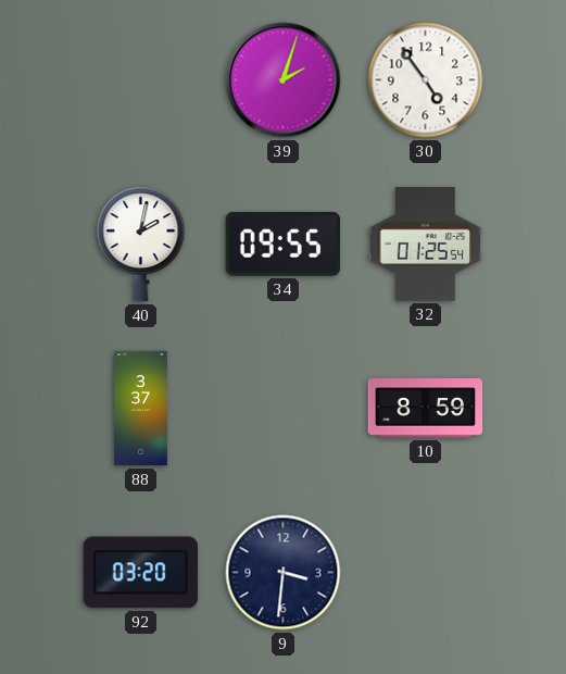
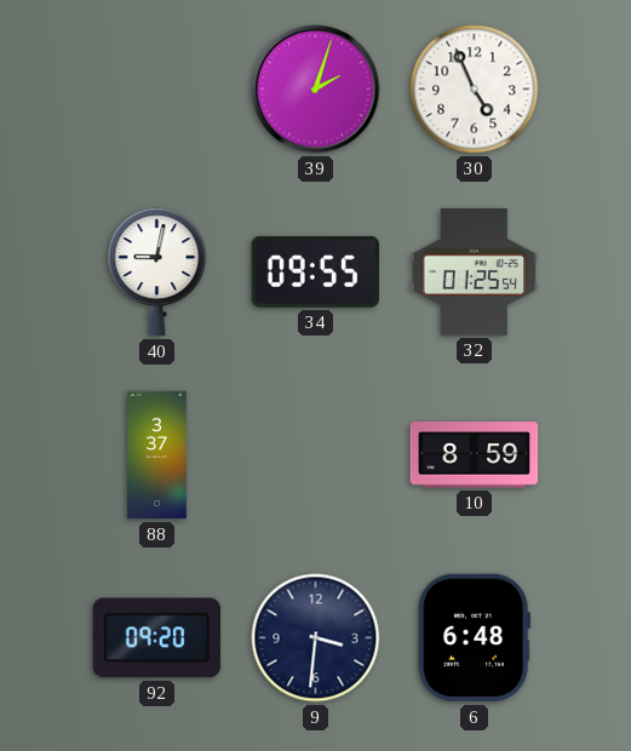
30: 4:54 -> 4:56
40: 2:02 -> 9:02
92: 03:20 -> 09:20
6: none -> 6:48
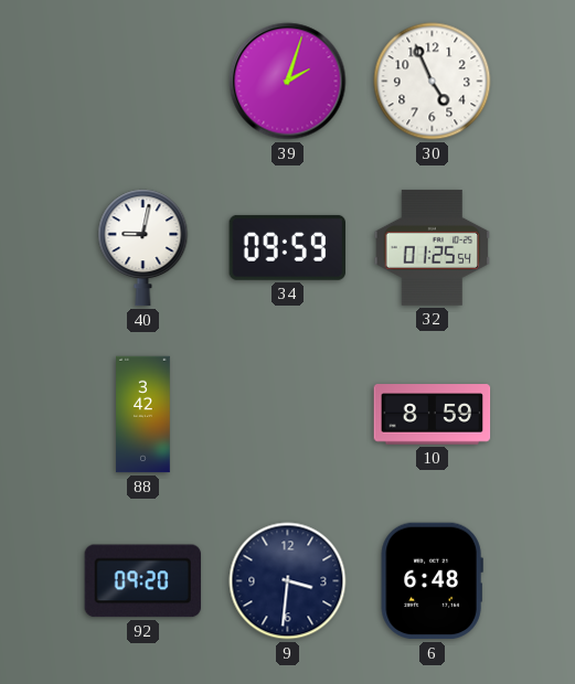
34: 09:55 -> 09:59
88: 3:37 -> 3:42
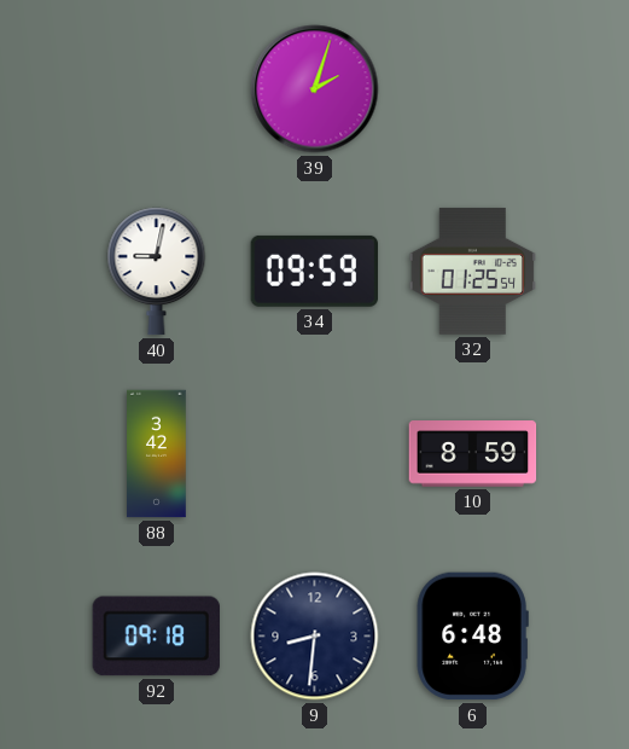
30: 4:56 -> none
92: 09:20 -> 09:18
9: 3:31 -> 8:31
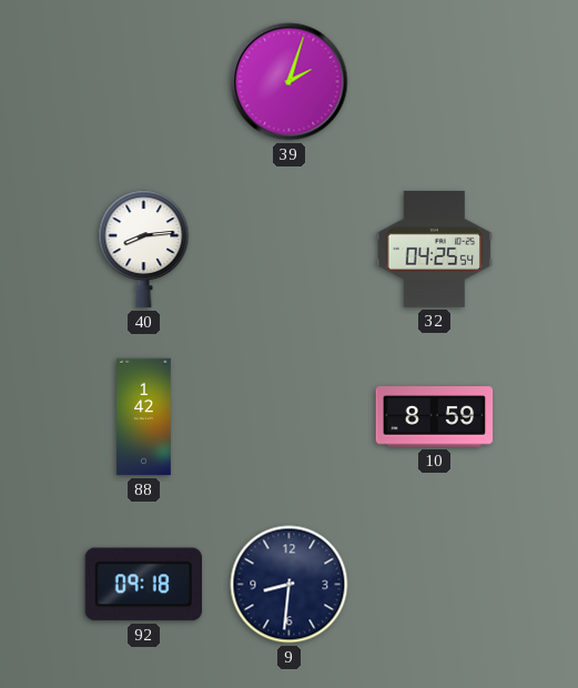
40: 9:02 -> 8:14
34: 09:59 -> none
32: 01:25 -> 04:25
88: 3:42 -> 1:42
6: 6:48 -> none
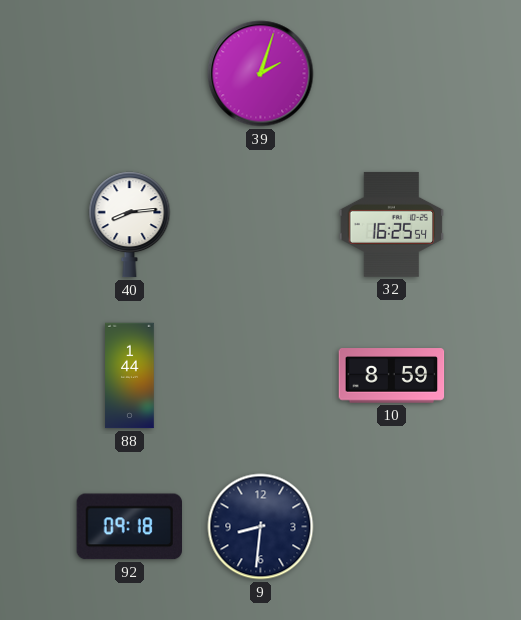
32: 04:25 -> 16:25
88: 1:42 -> 1:44
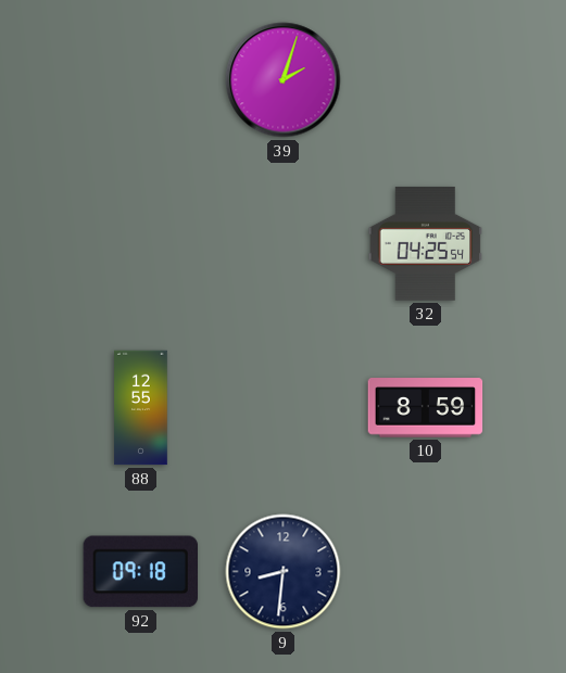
40: 8:14 -> none
32: 16:25 -> 04:25
88: 1:44 -> 12:55
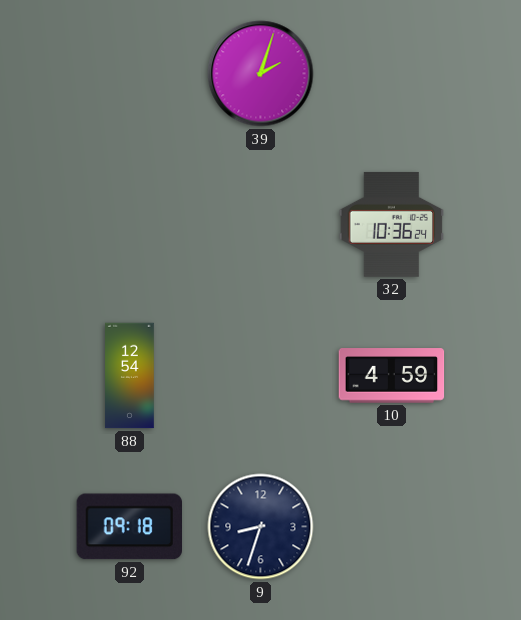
32: 04:25 -> 10:36
88: 12:55 -> 12:54
10: 8:59 -> 4:59
9: 8:31 -> 8:33
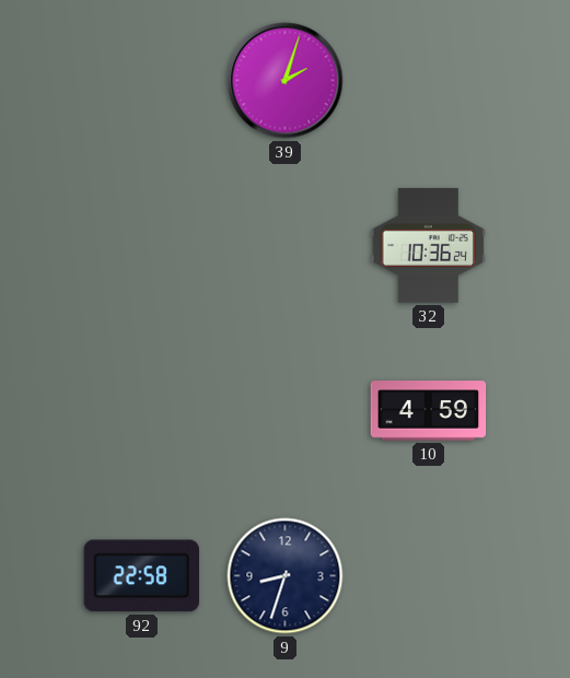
88: 12:54 -> none
92: 09:18 -> 22:58
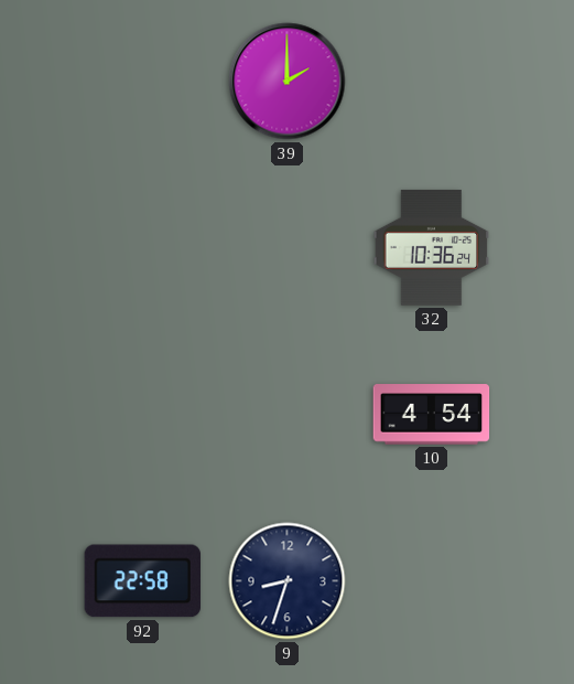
39: 2:03 -> 2:00
10: 4:59 -> 4:54
